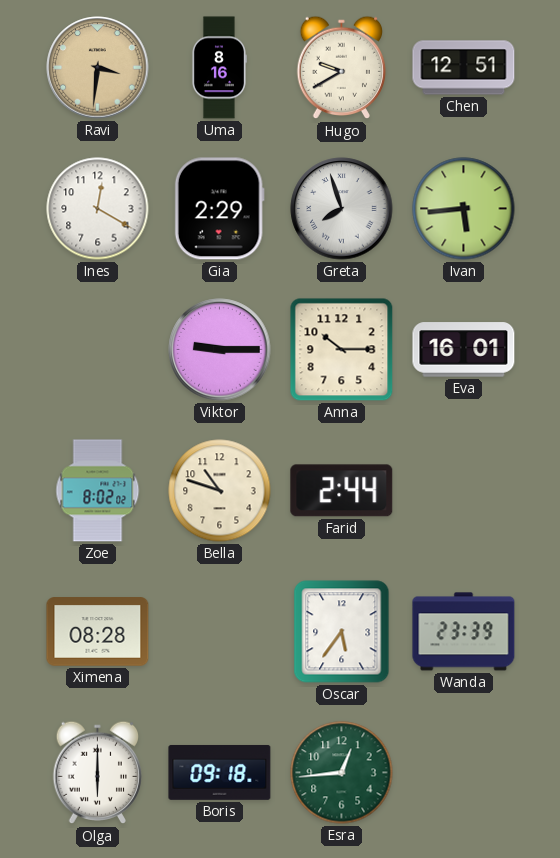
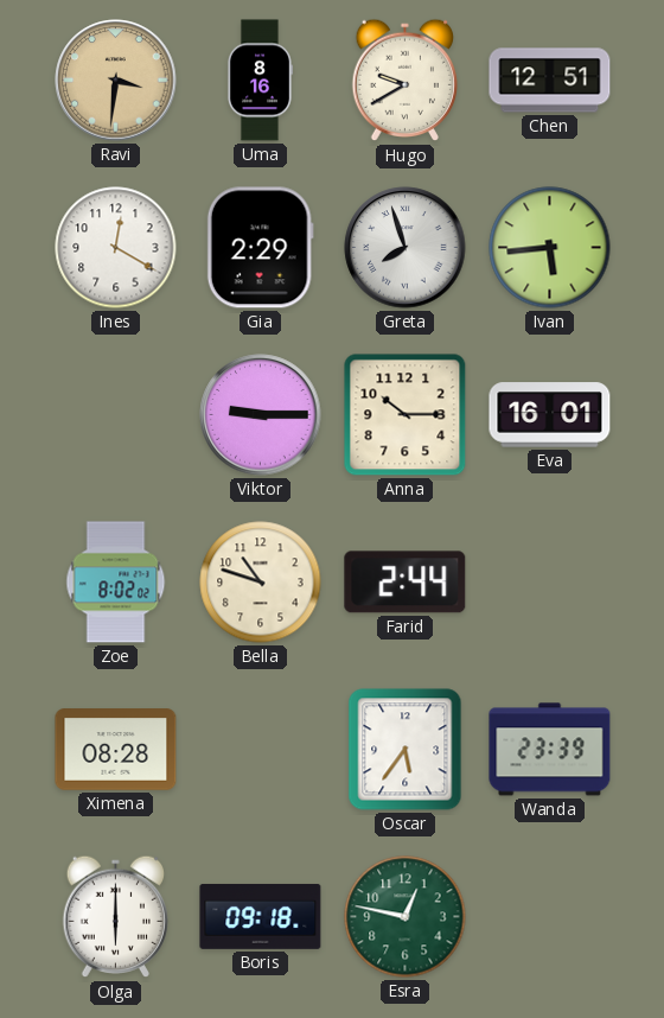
Esra: 12:44 -> 12:47
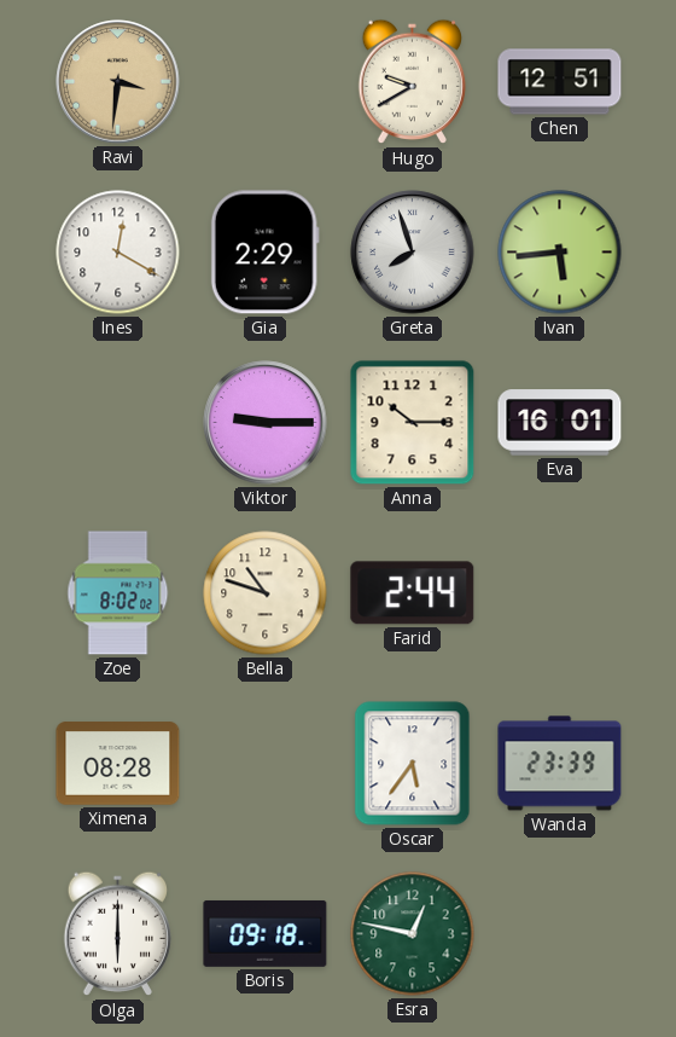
Uma: 8:16 -> none
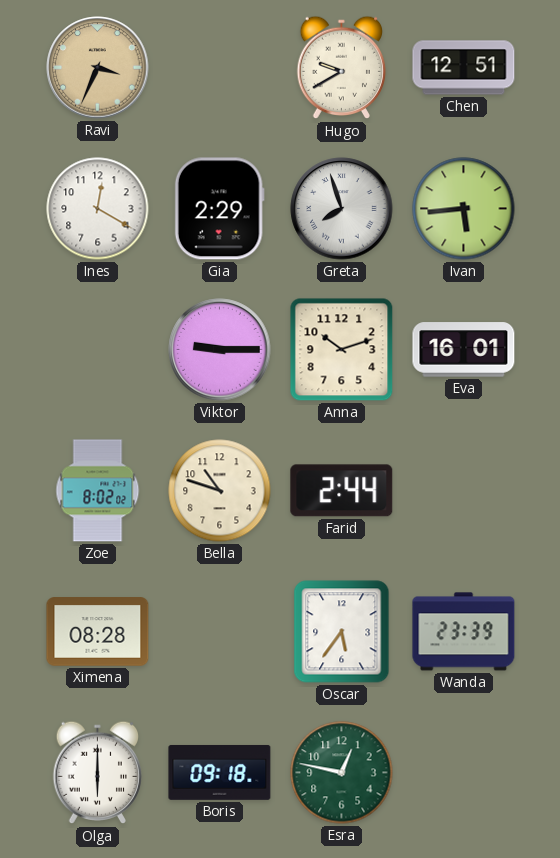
Ravi: 3:31 -> 3:34
Anna: 10:15 -> 10:12
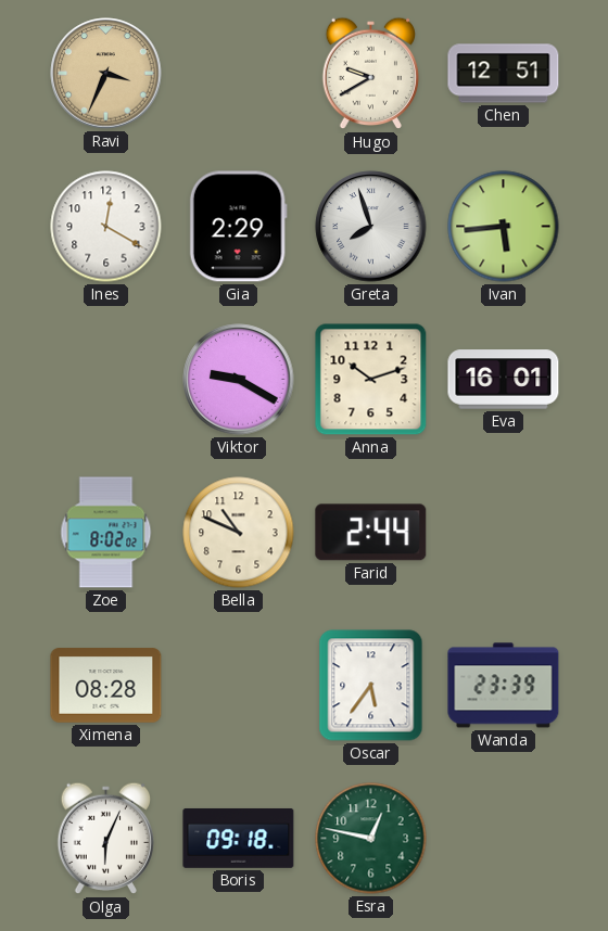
Viktor: 9:15 -> 9:20
Bella: 10:48 -> 10:49
Olga: 6:00 -> 6:04
